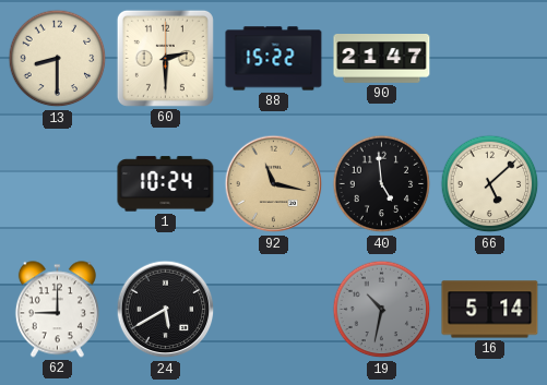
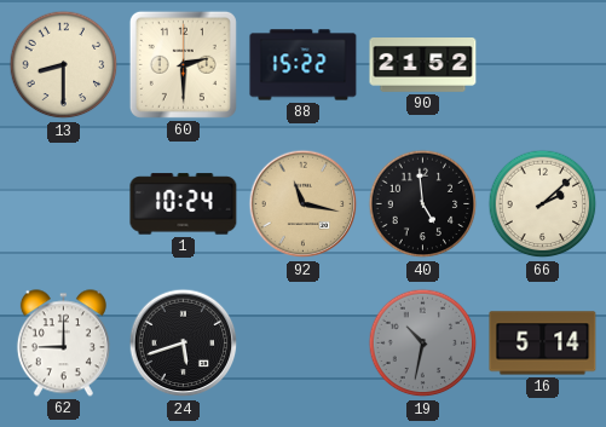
90: 21:47 -> 21:52
66: 5:08 -> 2:08
24: 5:40 -> 5:42
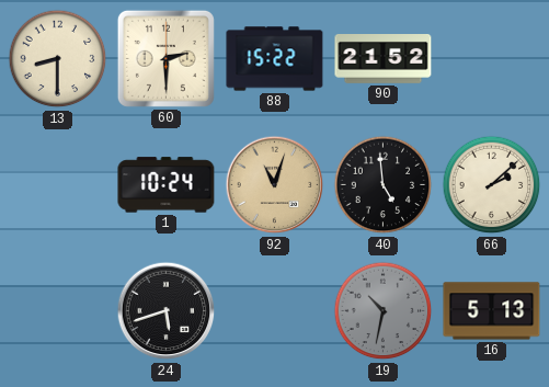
92: 11:17 -> 11:03
62: 9:00 -> none
16: 5:14 -> 5:13
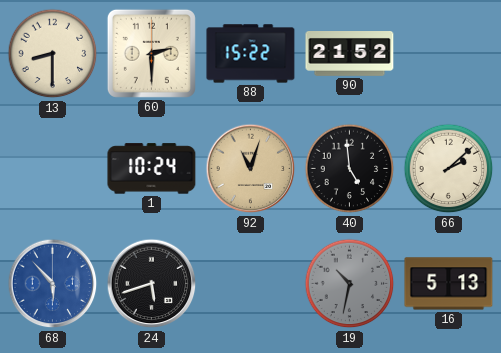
68: none -> 5:53
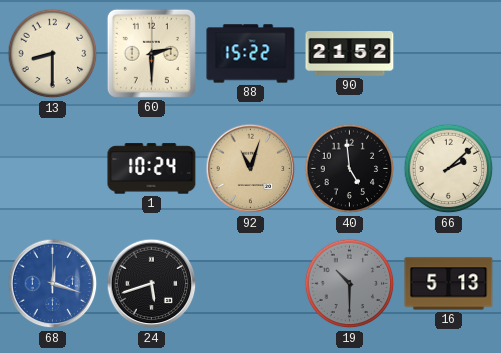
68: 5:53 -> 12:18
19: 10:32 -> 10:30
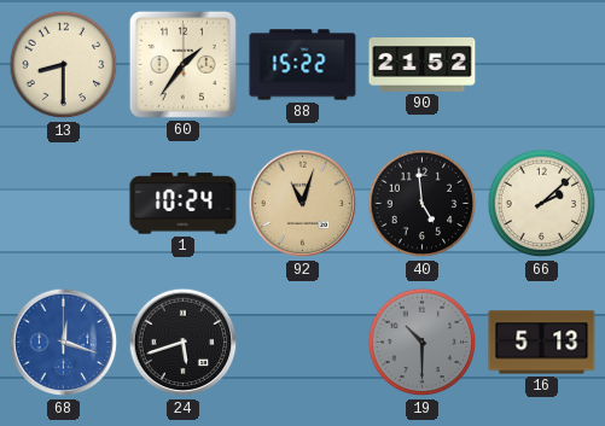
60: 2:30 -> 1:36
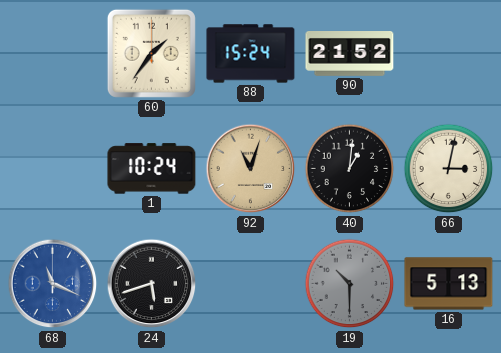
13: 8:30 -> none
88: 15:22 -> 15:24
40: 4:59 -> 1:01
66: 2:08 -> 3:02
68: 12:18 -> 11:19
